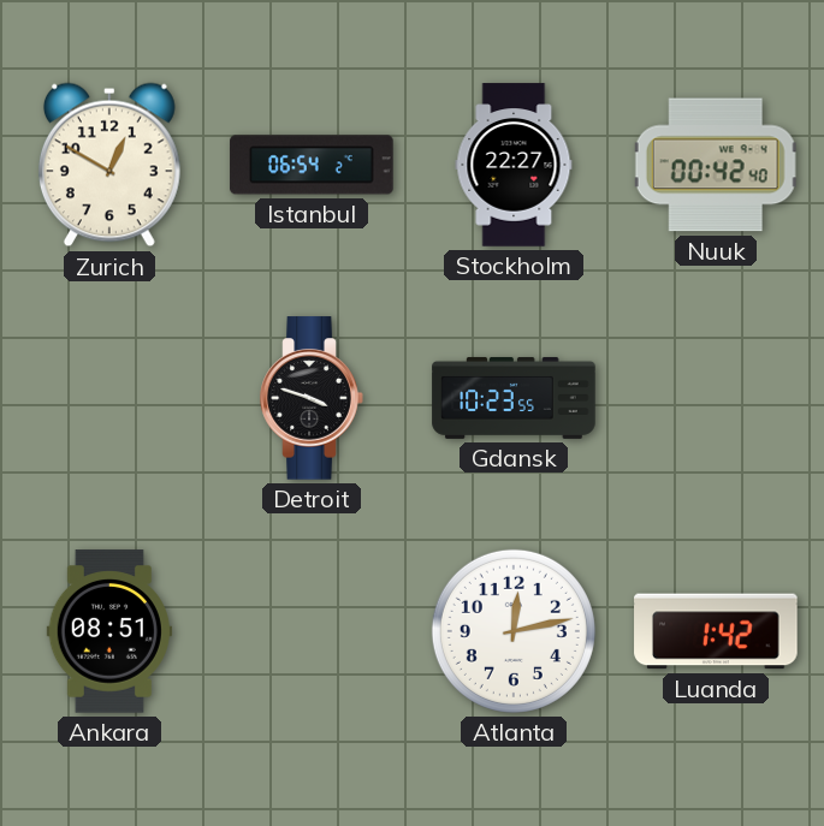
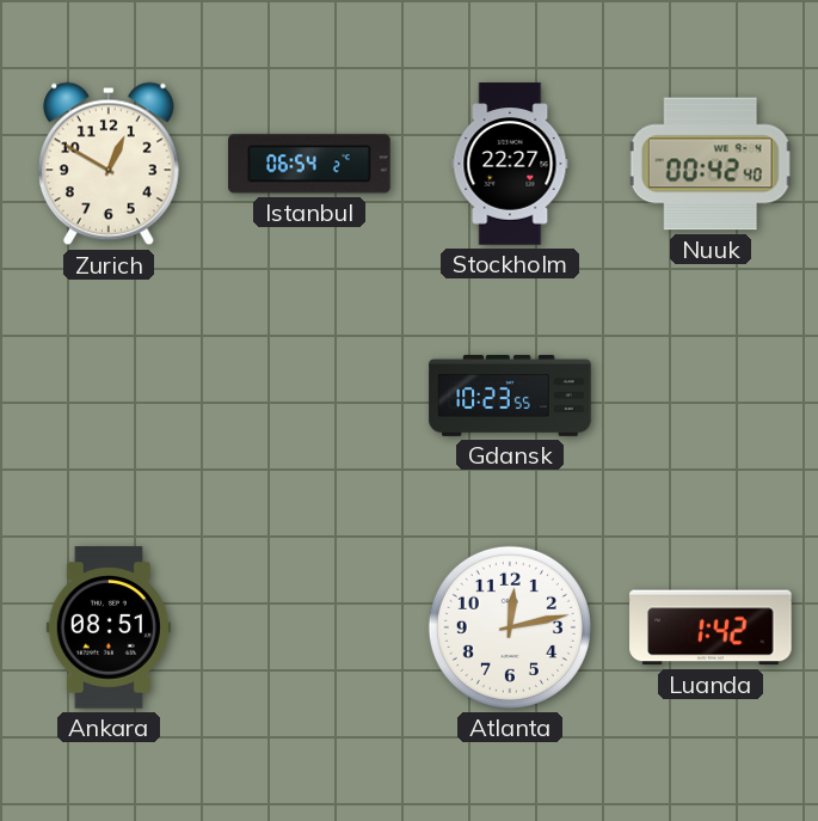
Detroit: 3:48 -> none
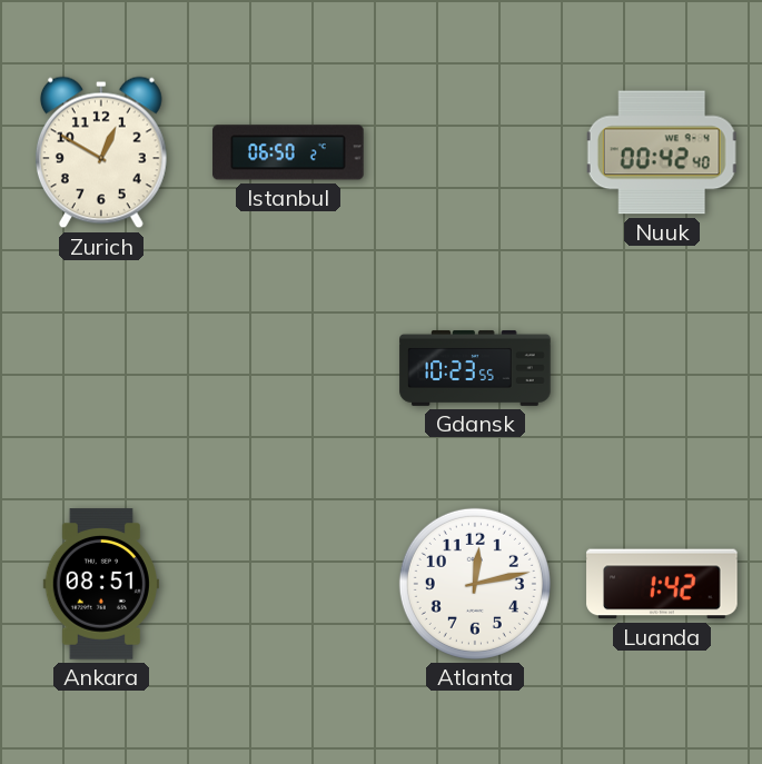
Istanbul: 06:54 -> 06:50
Stockholm: 22:27 -> none
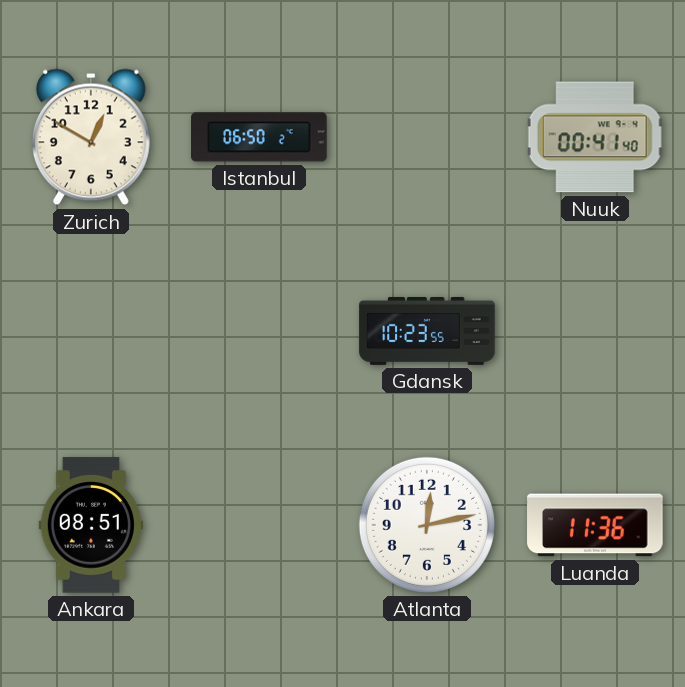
Nuuk: 00:42 -> 00:41
Luanda: 1:42 -> 11:36
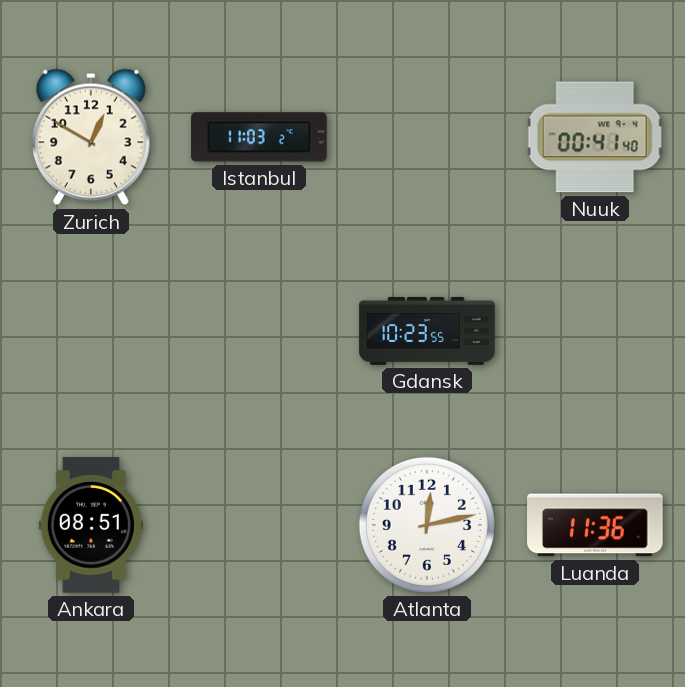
Istanbul: 06:50 -> 11:03
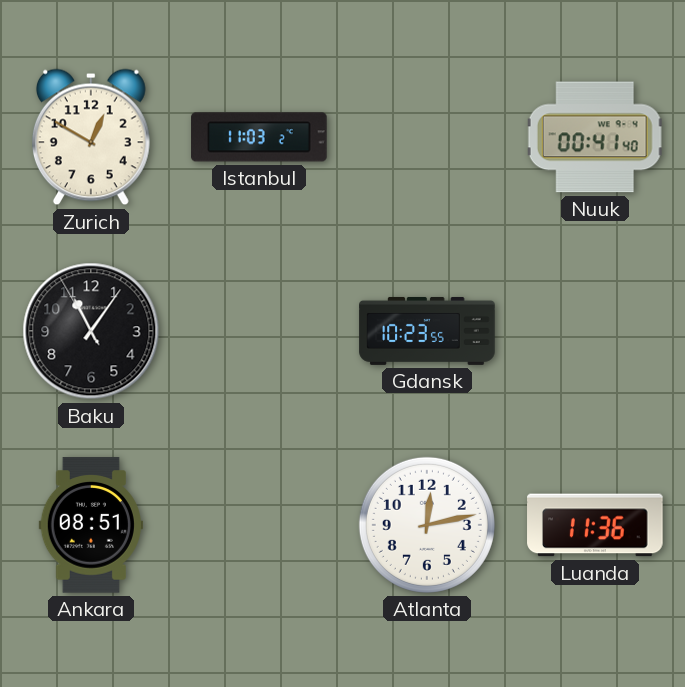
Baku: none -> 11:05
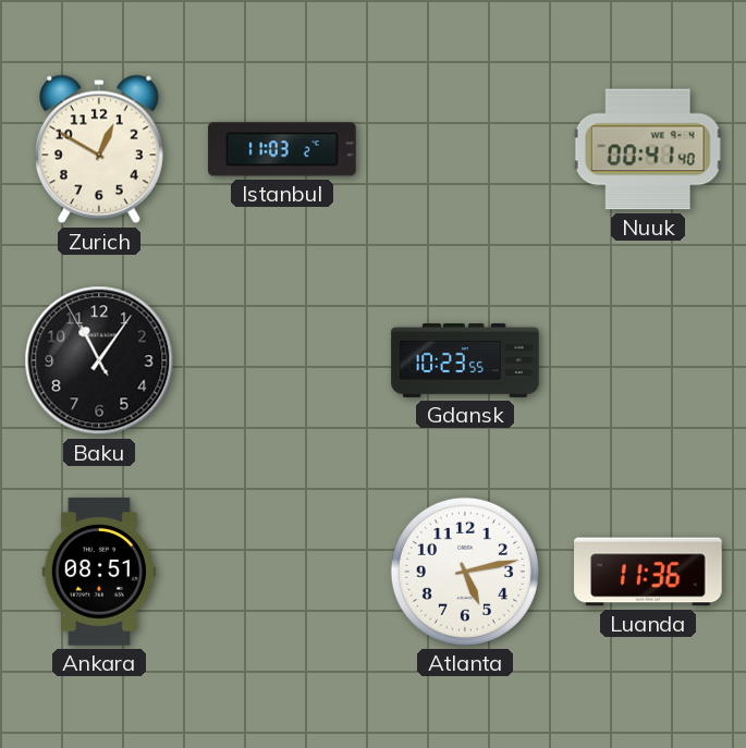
Atlanta: 12:13 -> 5:13
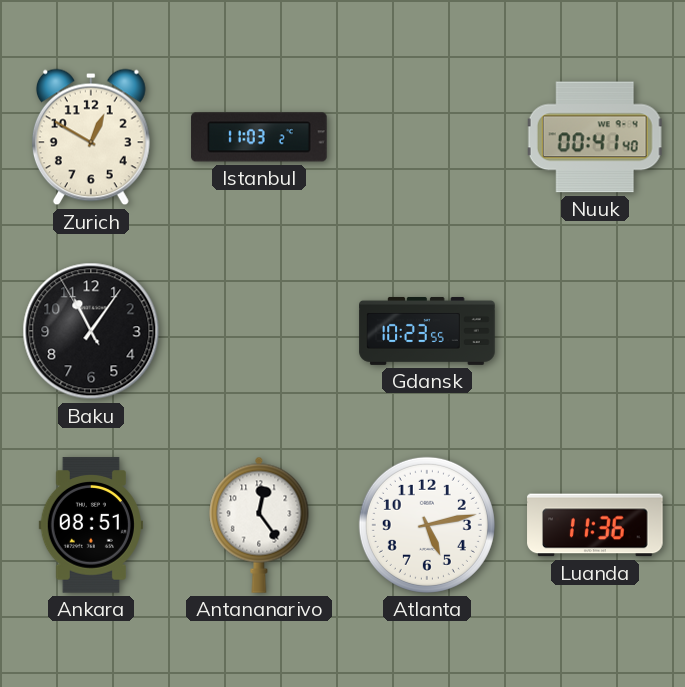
Antananarivo: none -> 12:24
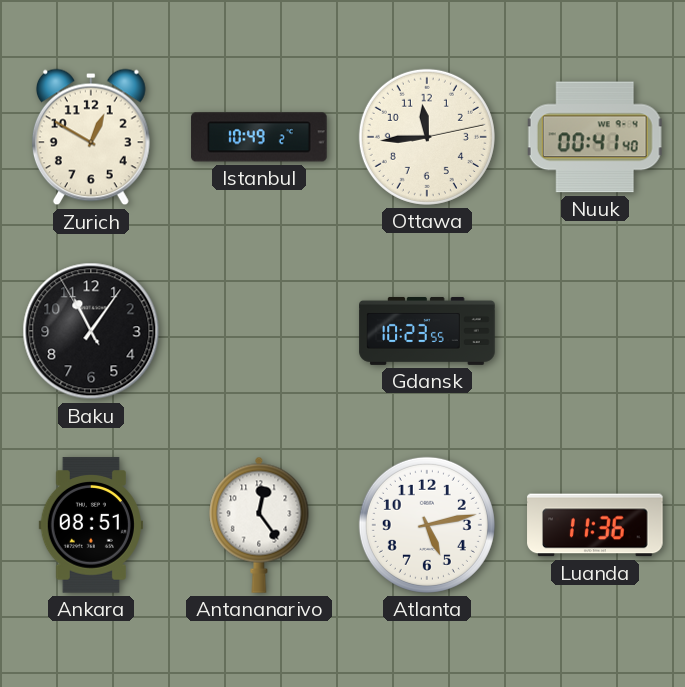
Istanbul: 11:03 -> 10:49
Ottawa: none -> 11:44
